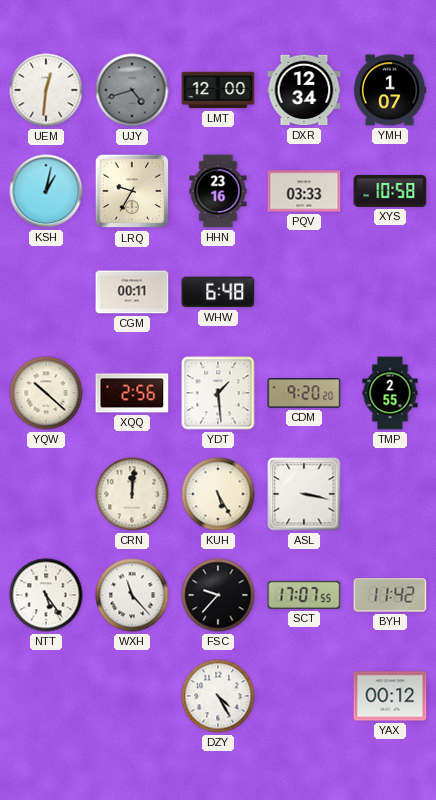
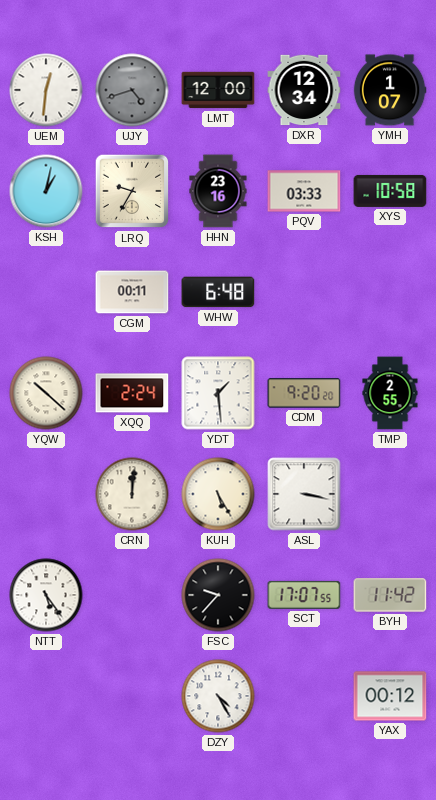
XQQ: 2:56 -> 2:24
WXH: 11:23 -> none
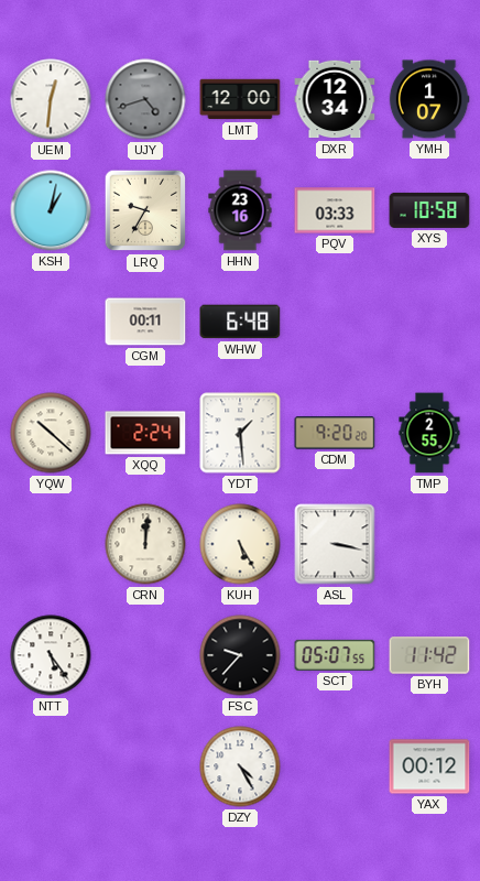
SCT: 17:07 -> 05:07
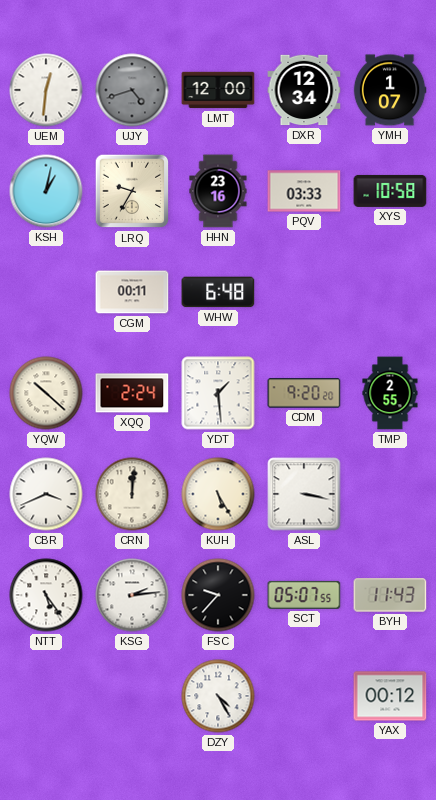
CBR: none -> 3:41
KSG: none -> 2:14
BYH: 11:42 -> 11:43
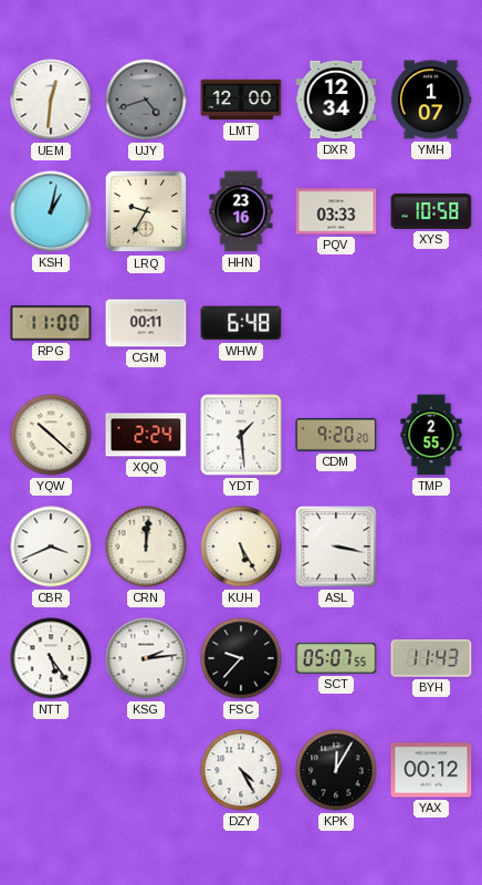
RPG: none -> 11:00
KPK: none -> 12:05
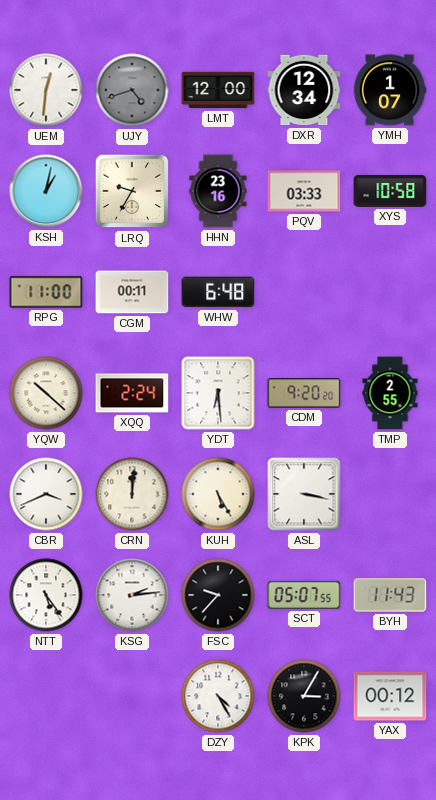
YDT: 1:29 -> 6:29
KPK: 12:05 -> 3:05
